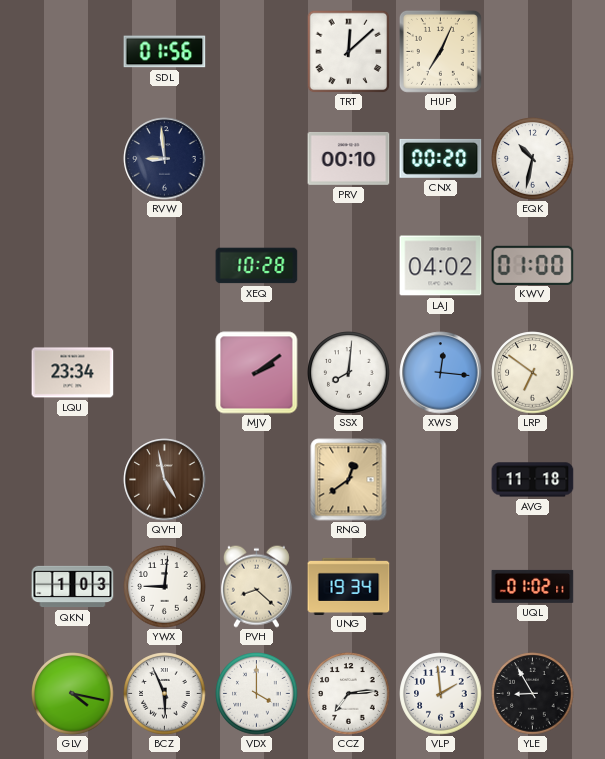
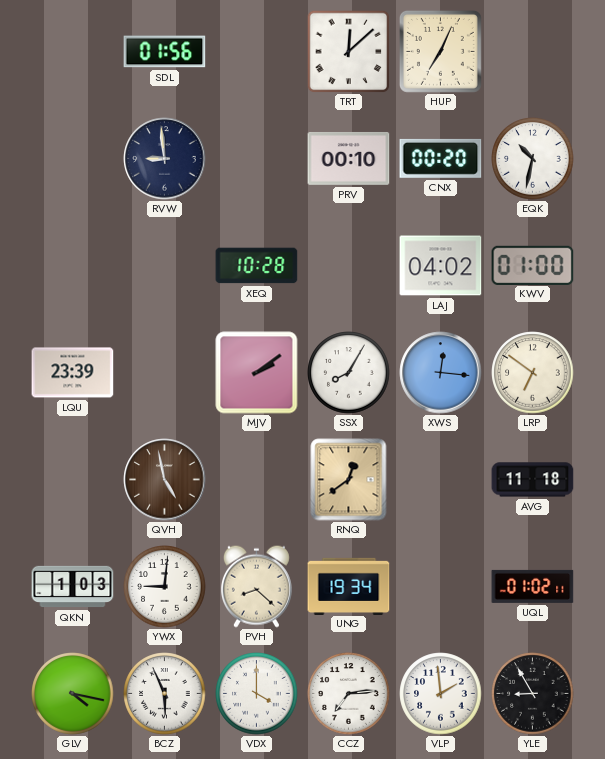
LQU: 23:34 -> 23:39
SSX: 8:01 -> 8:05
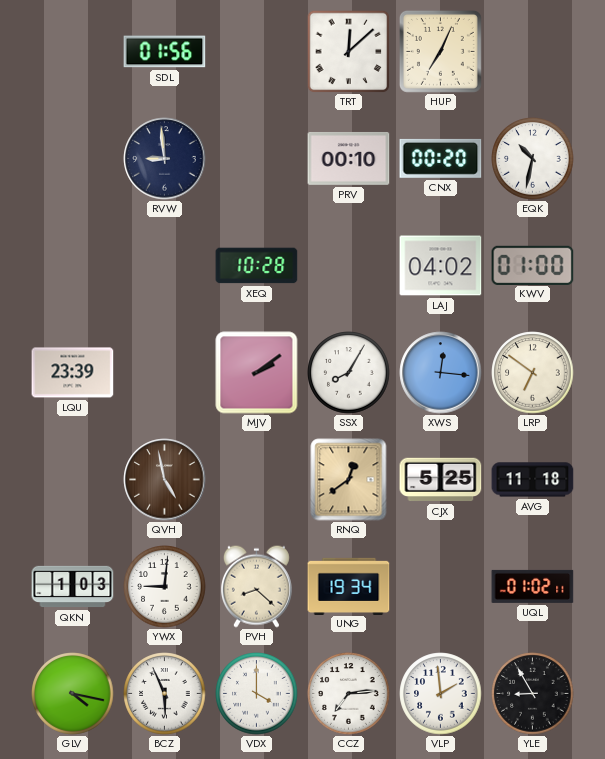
CJX: none -> 5:25
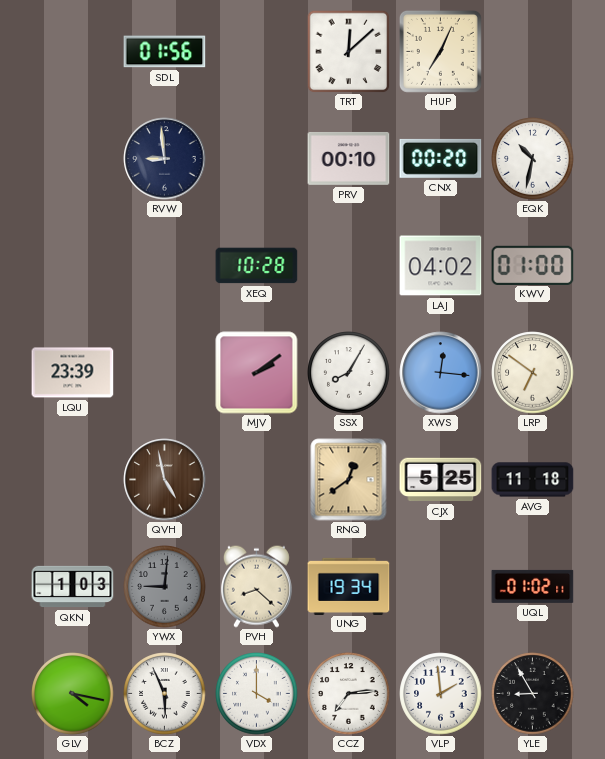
YWX dial: white -> grey
